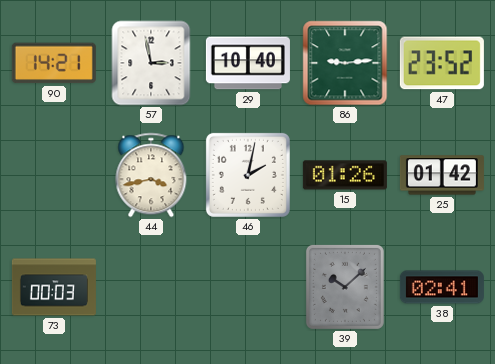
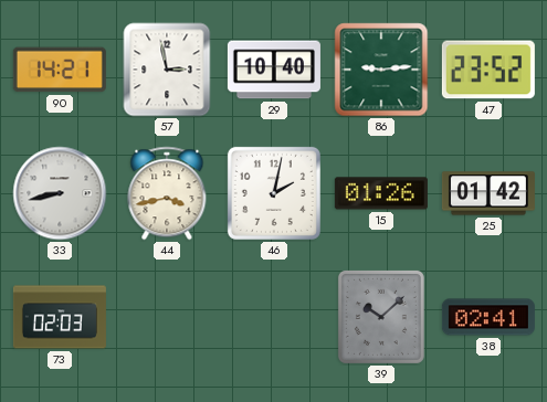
33: none -> 8:43
73: 00:03 -> 02:03
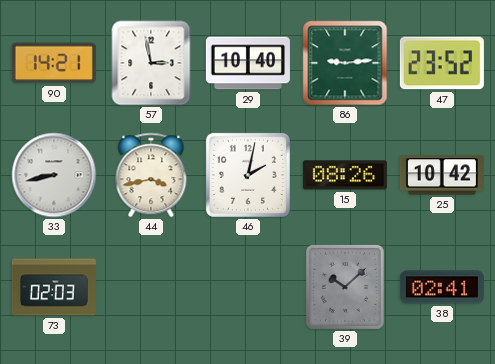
15: 01:26 -> 08:26
25: 01:42 -> 10:42
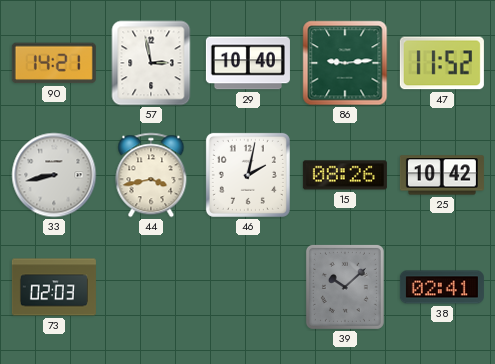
47: 23:52 -> 11:52
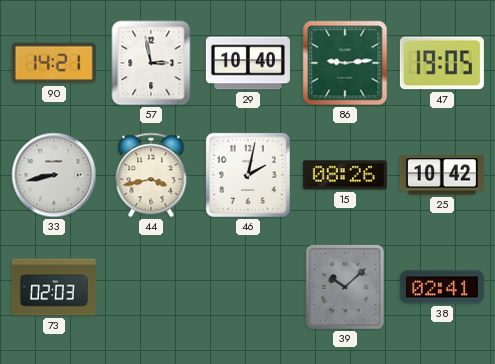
47: 11:52 -> 19:05
